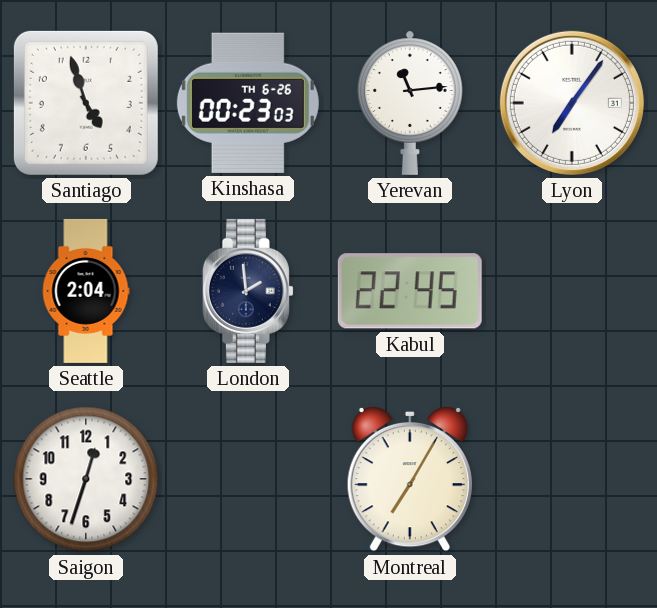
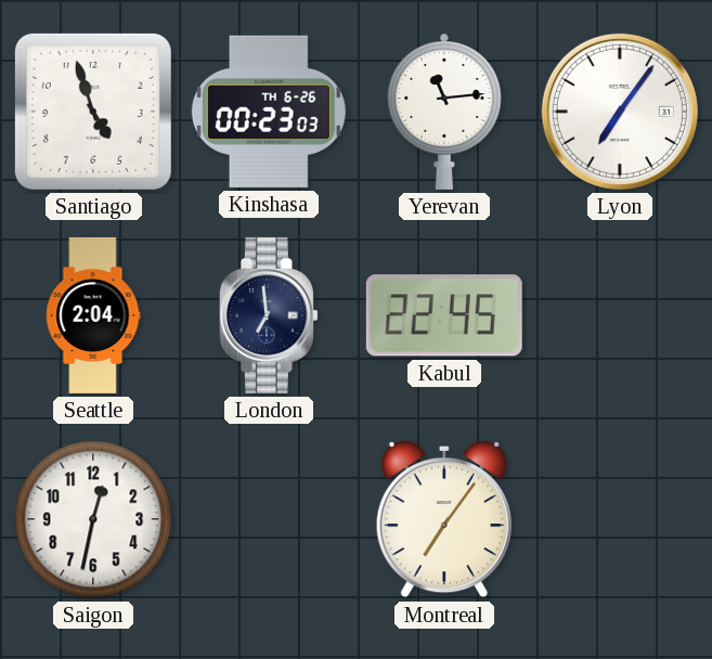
London: 1:59 -> 6:59
Saigon: 12:33 -> 12:32
Montreal: 7:05 -> 7:06
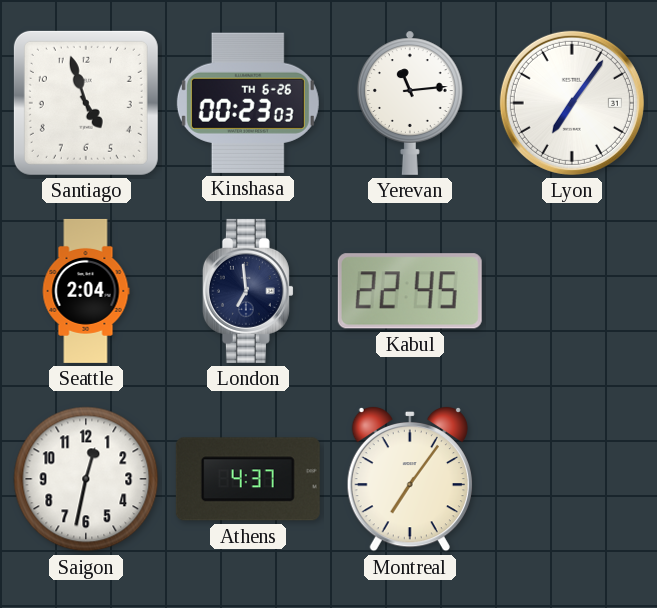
Athens: none -> 4:37
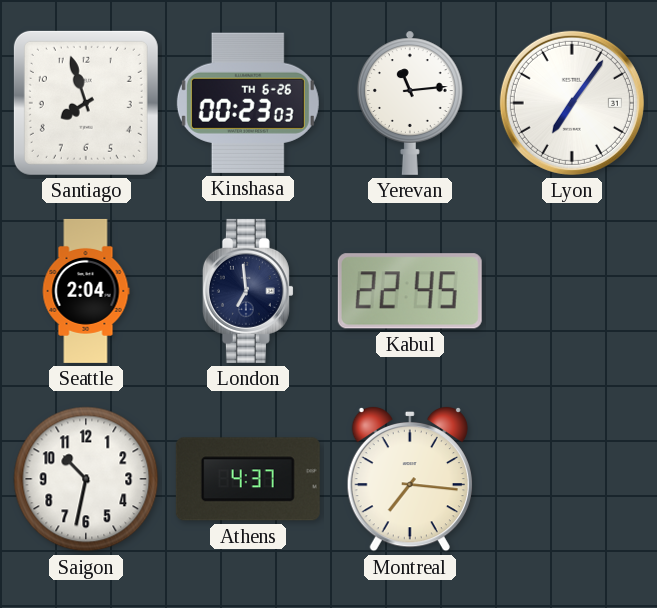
Santiago: 4:57 -> 7:57
Saigon: 12:32 -> 10:32
Montreal: 7:06 -> 7:16
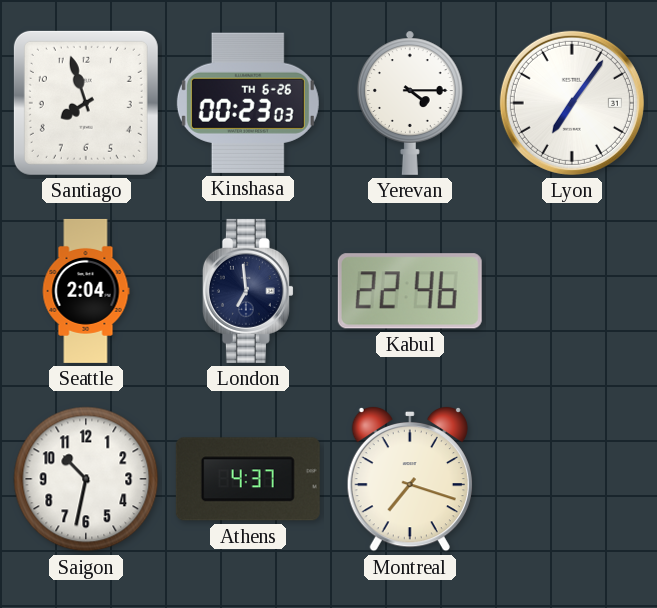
Yerevan: 11:14 -> 4:15
Kabul: 22:45 -> 22:46
Montreal: 7:16 -> 7:18
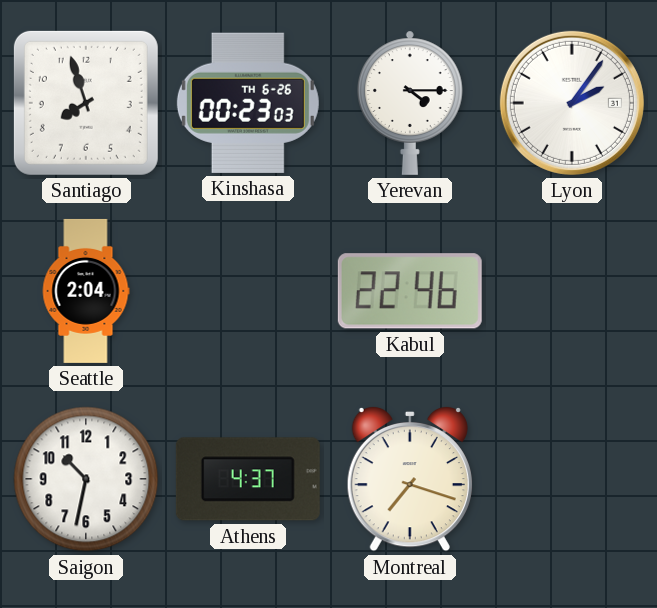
Lyon: 7:06 -> 2:06
London: 6:59 -> none
